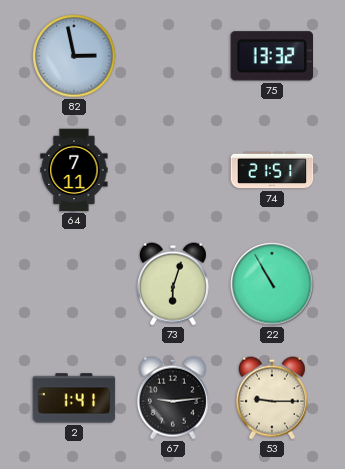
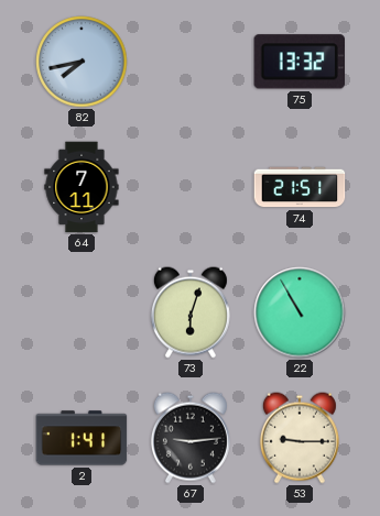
82: 2:58 -> 7:43
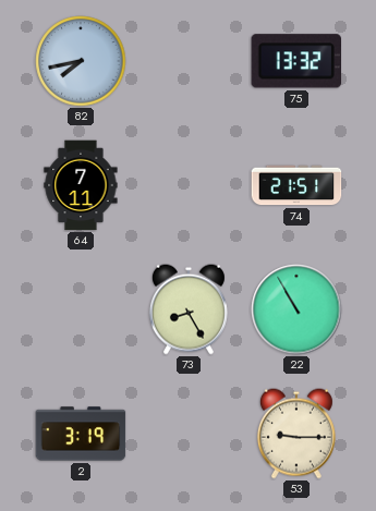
73: 6:03 -> 8:25
2: 1:41 -> 3:19
67: 9:14 -> none
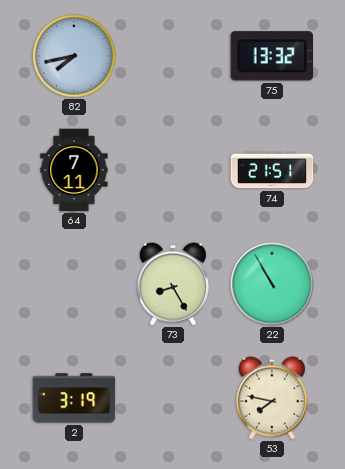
53: 9:15 -> 7:47
